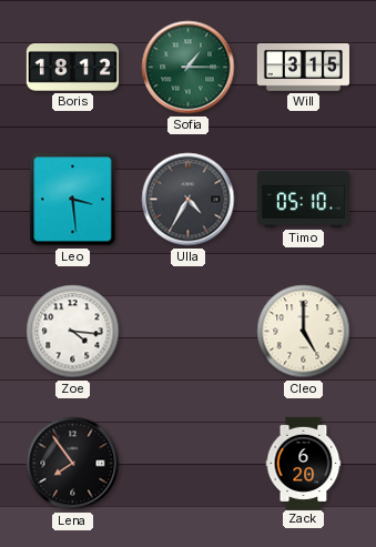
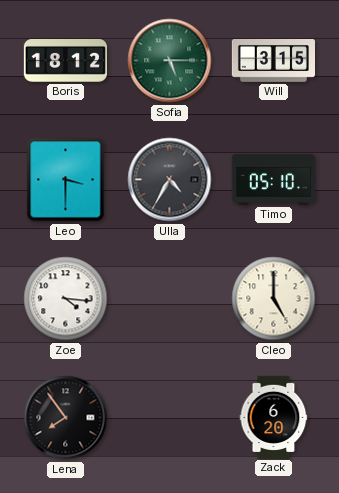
Sofia: 1:15 -> 5:15
Leo: 3:29 -> 3:30
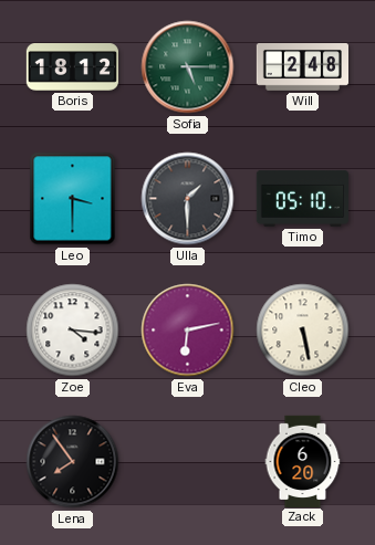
Will: 3:15 -> 2:48
Ulla: 4:35 -> 1:30
Eva: none -> 6:13
Cleo: 5:00 -> 5:28
